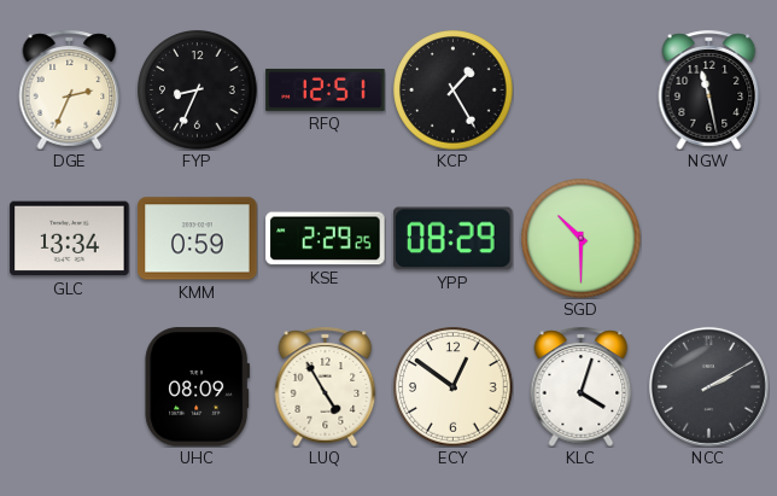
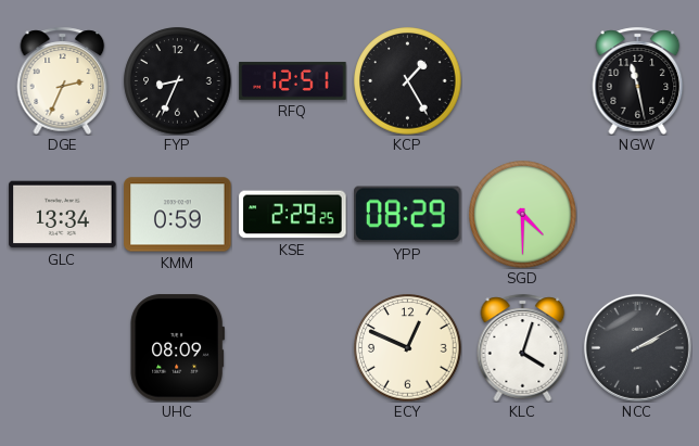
SGD: 10:30 -> 4:30
LUQ: 4:55 -> none
ECY: 12:51 -> 12:49
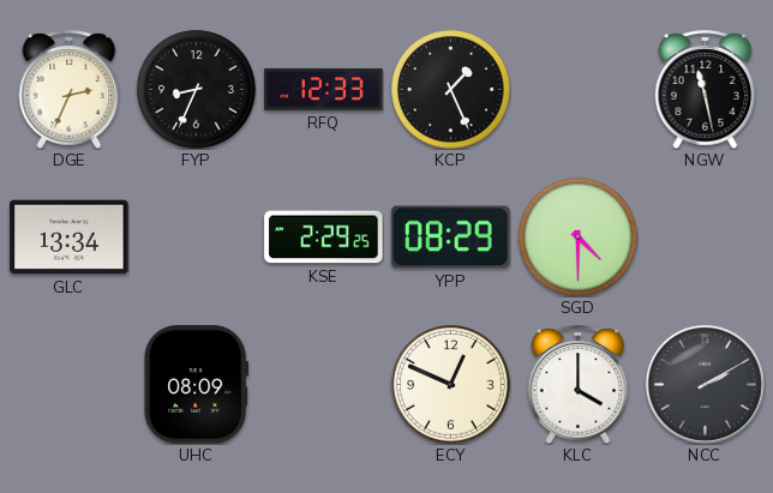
RFQ: 12:51 -> 12:33
KCP: 1:25 -> 1:26
KMM: 0:59 -> none
KLC: 4:03 -> 4:00
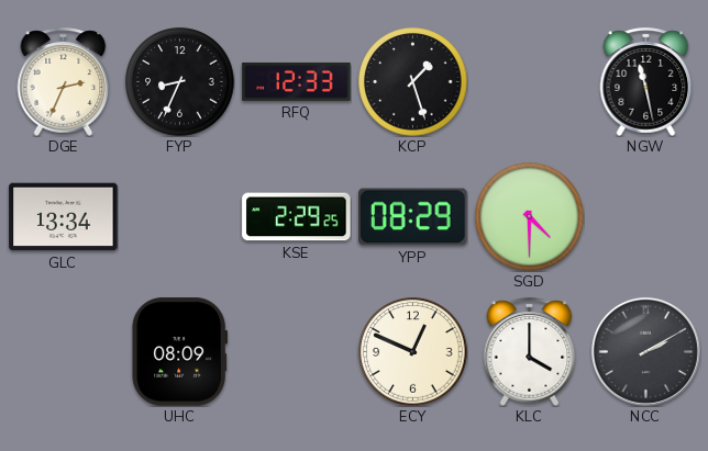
KCP: 1:26 -> 1:27
